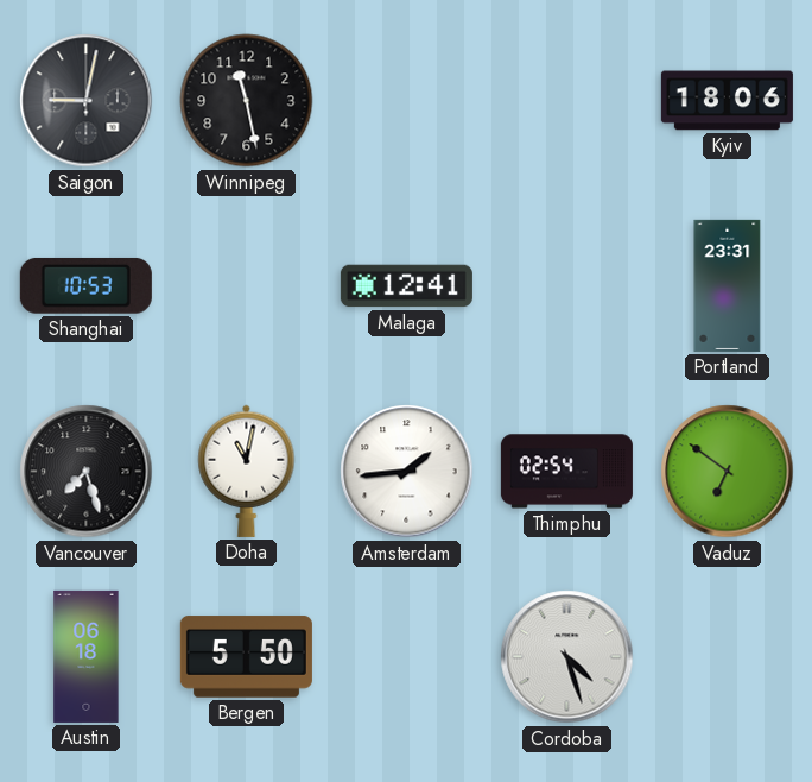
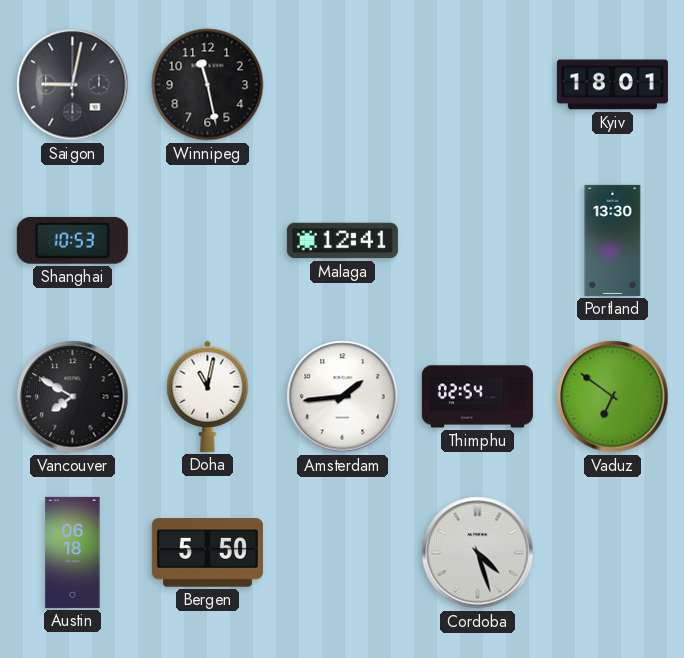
Kyiv: 18:06 -> 18:01
Portland: 23:31 -> 13:30
Vancouver: 7:27 -> 7:50
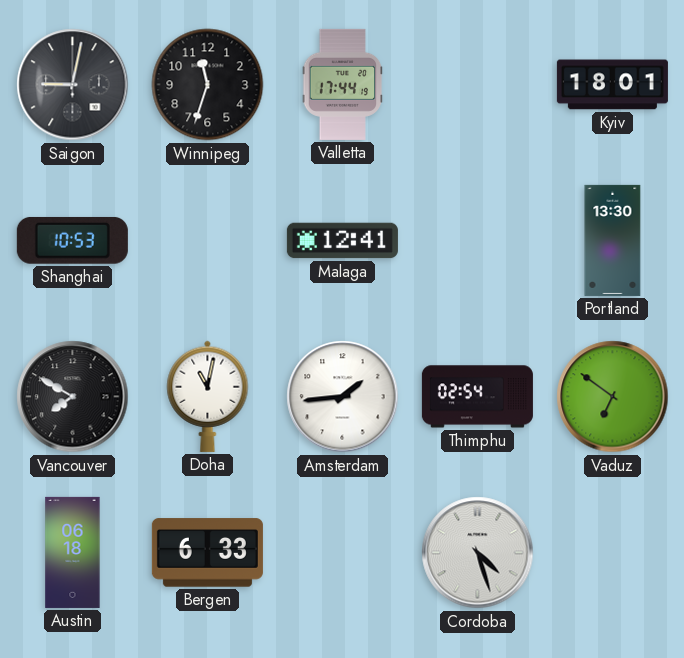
Winnipeg: 11:28 -> 11:33
Valletta: none -> 17:44
Bergen: 5:50 -> 6:33
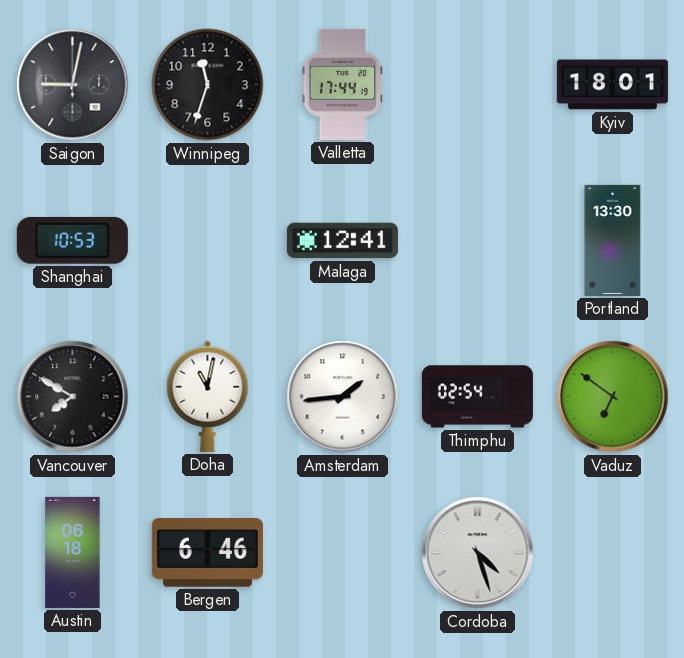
Bergen: 6:33 -> 6:46
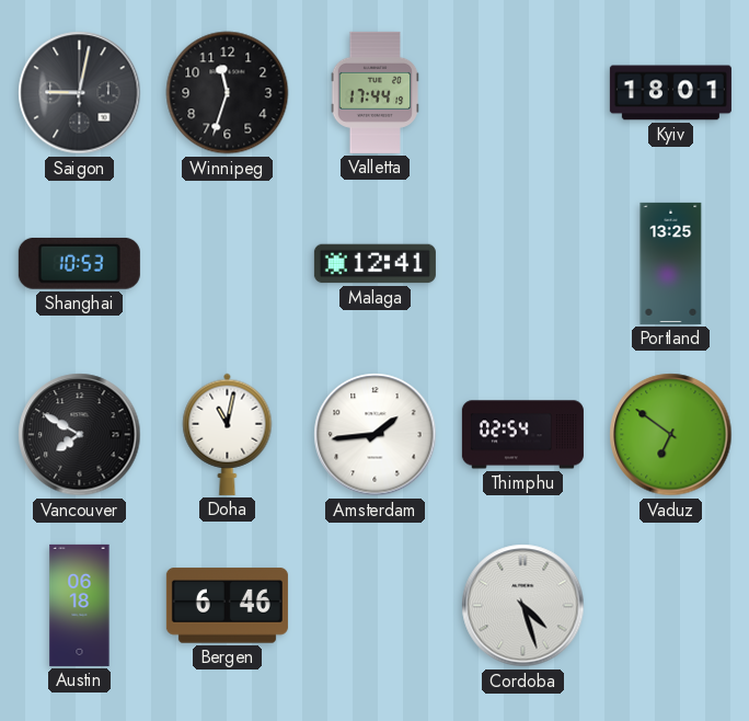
Portland: 13:30 -> 13:25
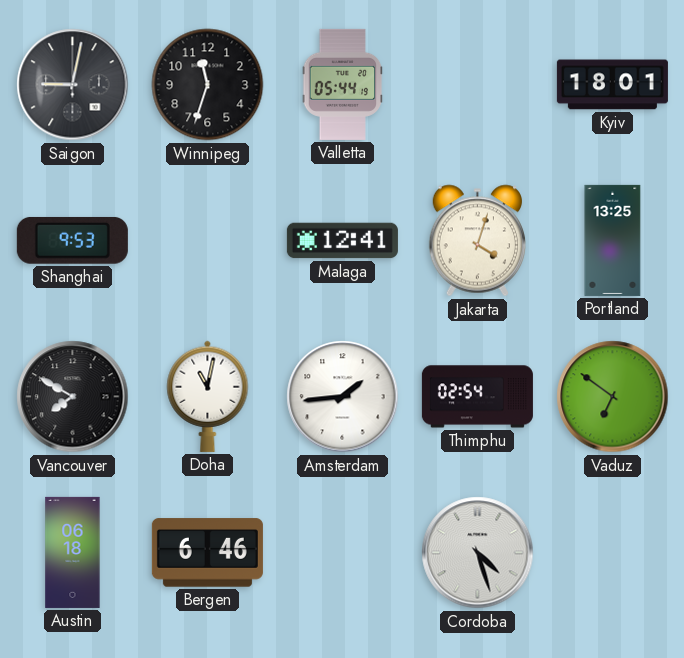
Valletta: 17:44 -> 05:44
Shanghai: 10:53 -> 9:53
Jakarta: none -> 4:03
